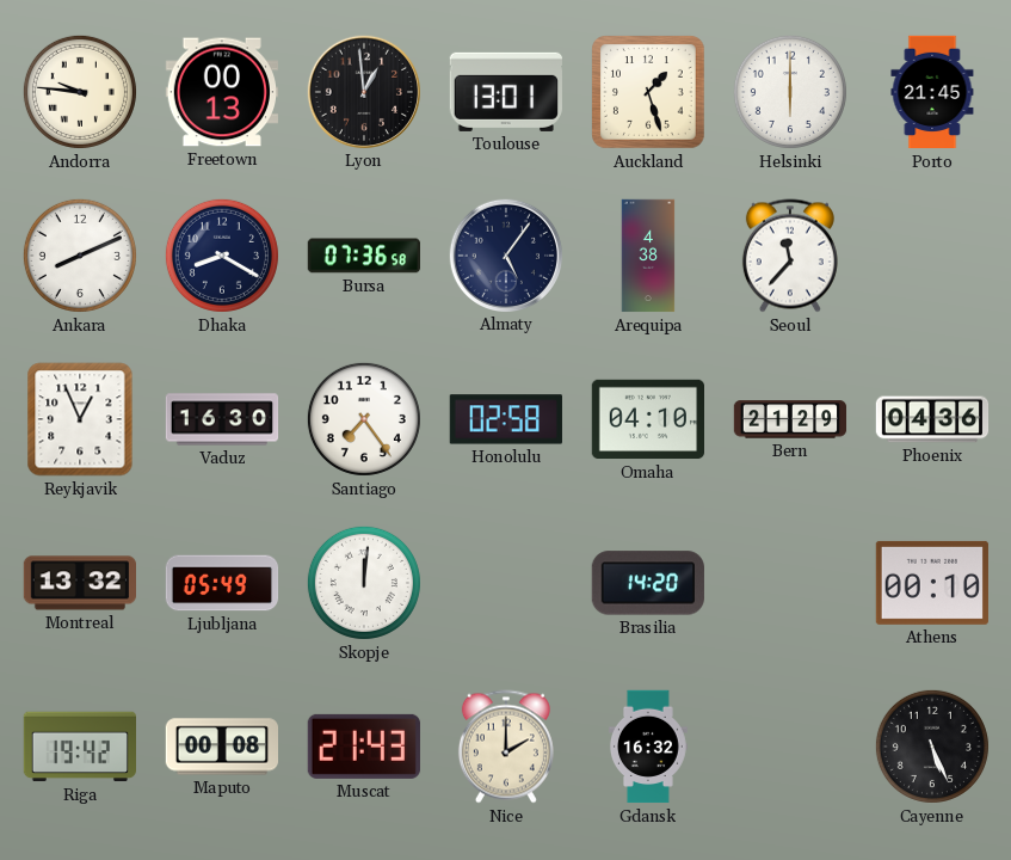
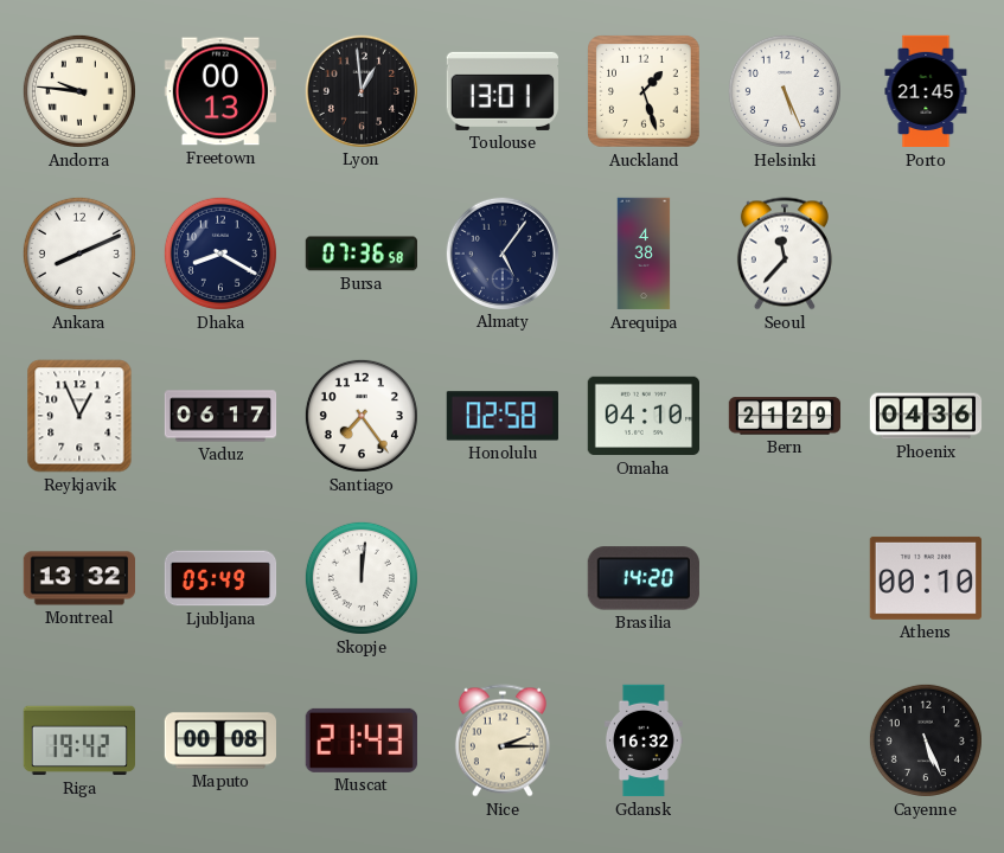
Helsinki: 6:00 -> 5:26
Vaduz: 16:30 -> 06:17
Nice: 2:00 -> 2:15
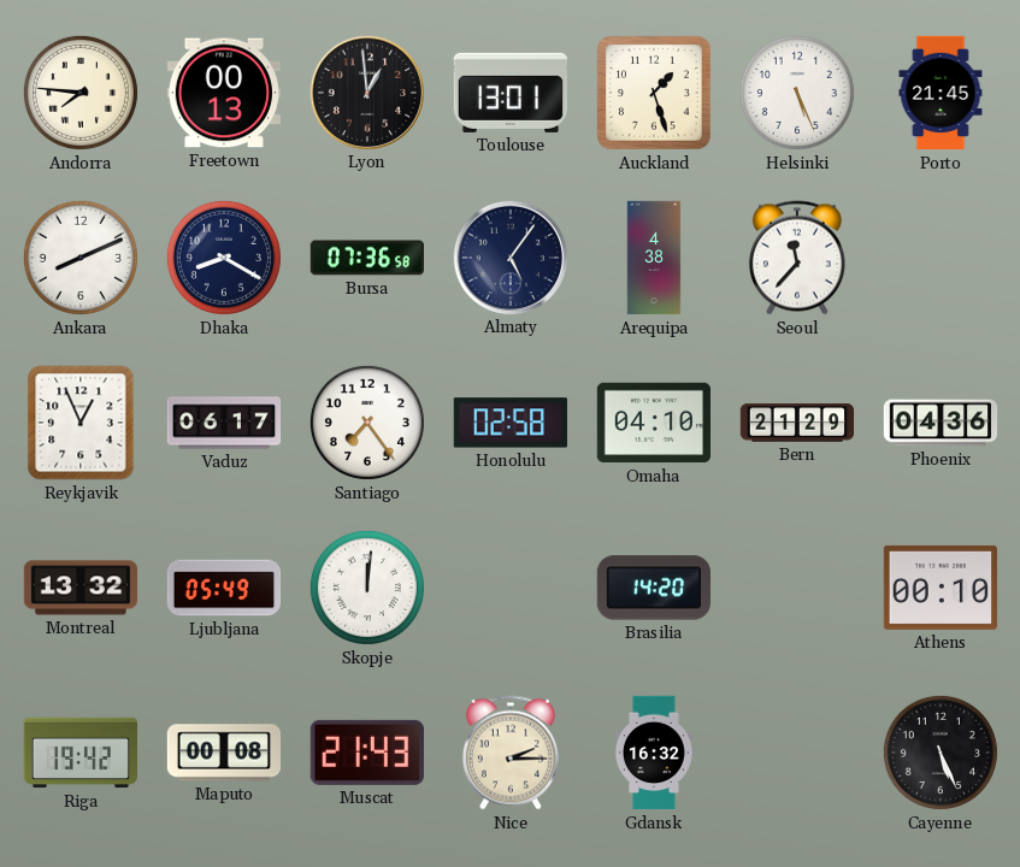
Andorra: 9:46 -> 7:46
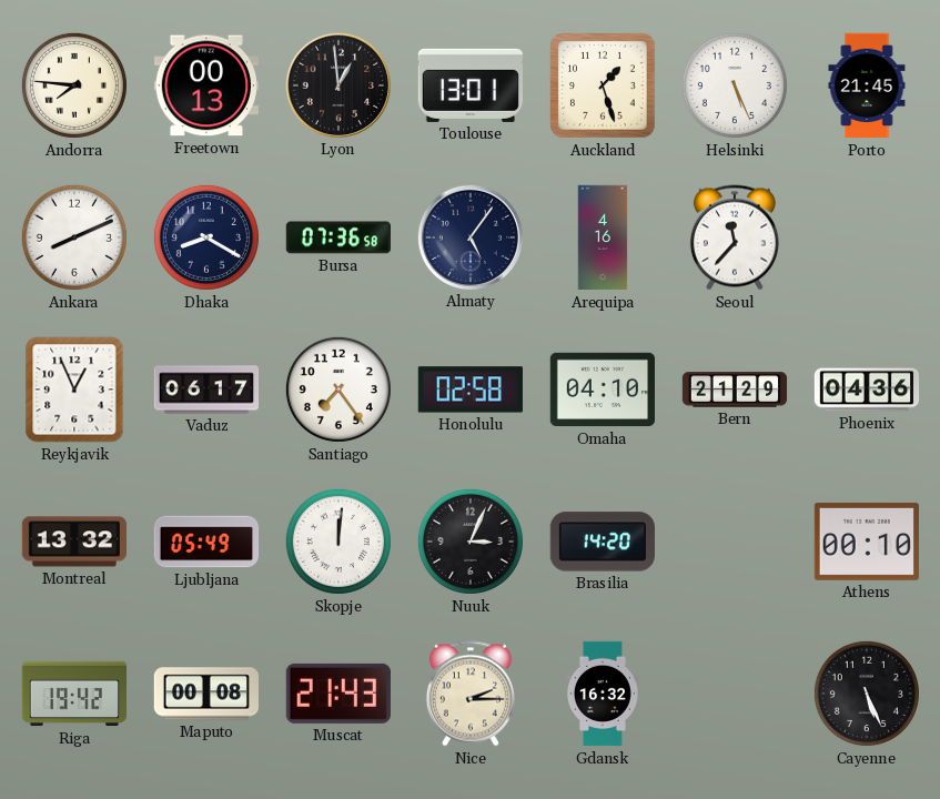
Arequipa: 4:38 -> 4:16
Nuuk: none -> 3:04
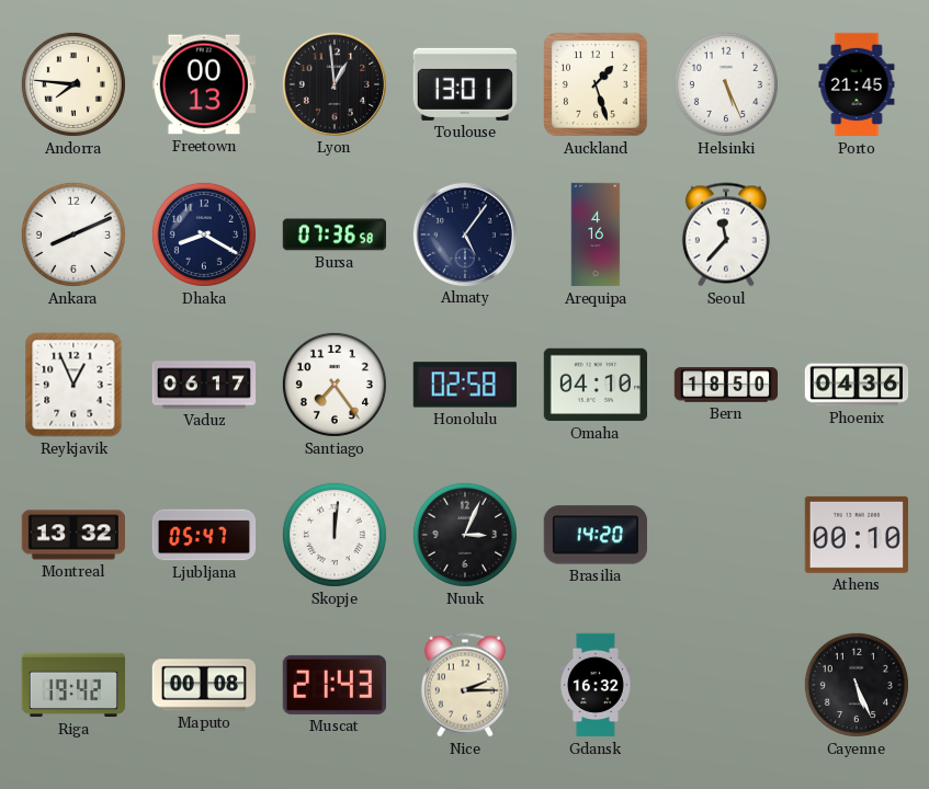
Bern: 21:29 -> 18:50
Ljubljana: 05:49 -> 05:47
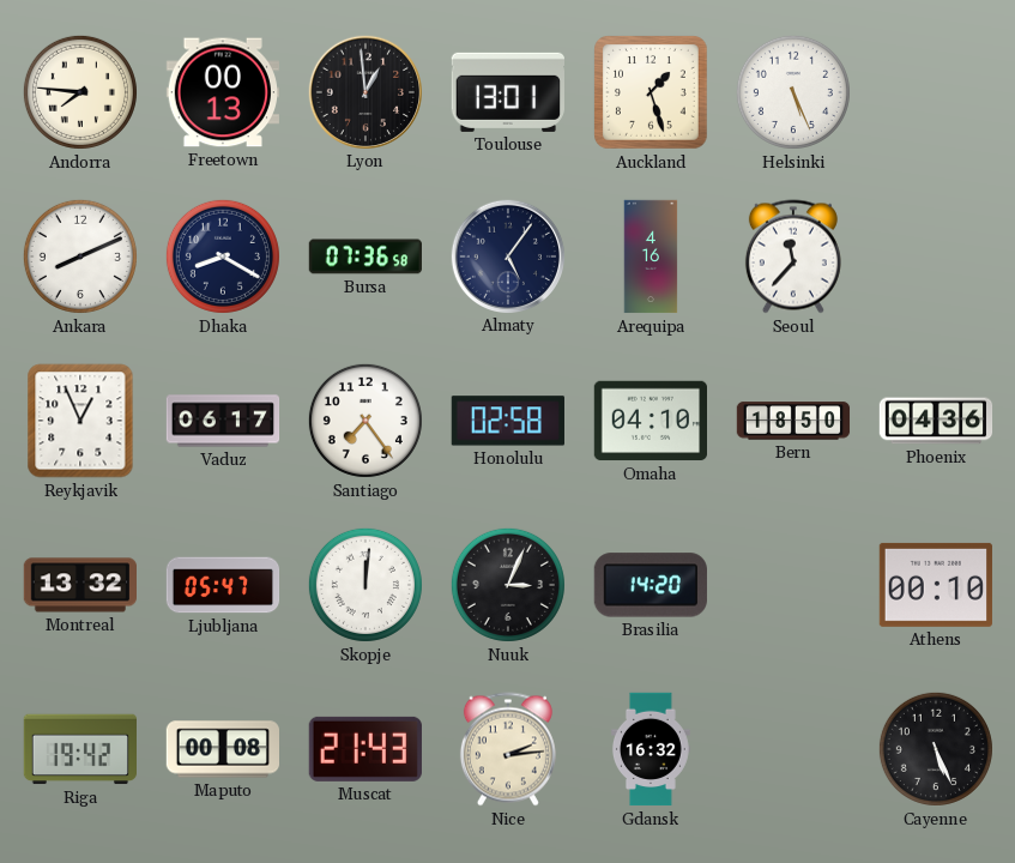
Porto: 21:45 -> none
Nice: 2:15 -> 2:14
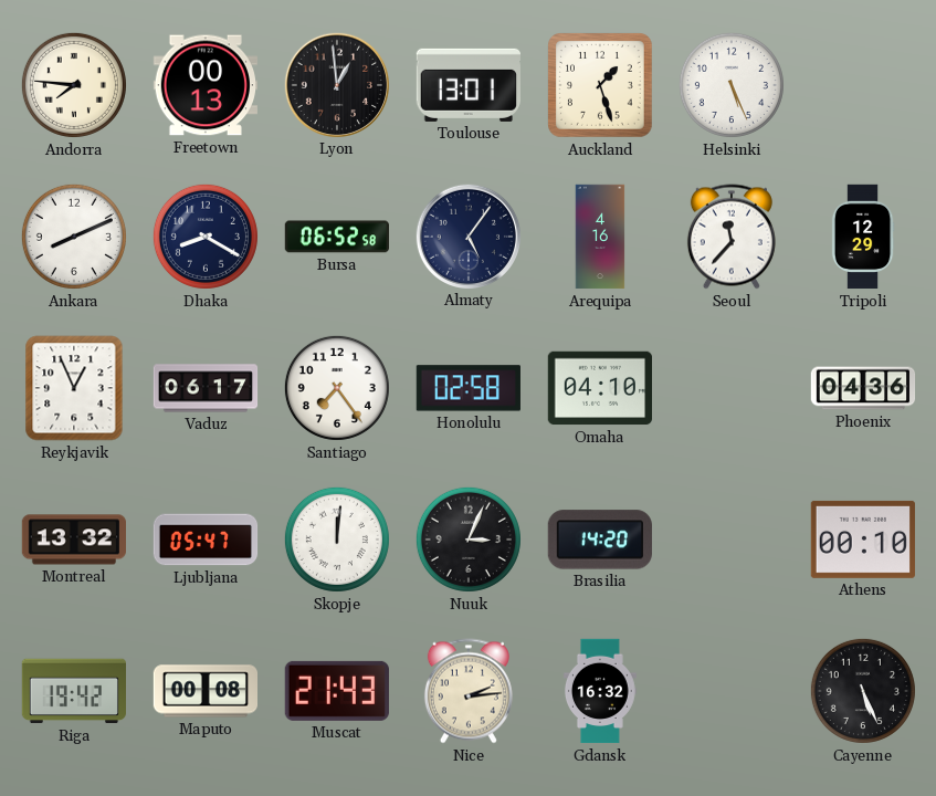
Bursa: 07:36 -> 06:52
Tripoli: none -> 12:29
Bern: 18:50 -> none
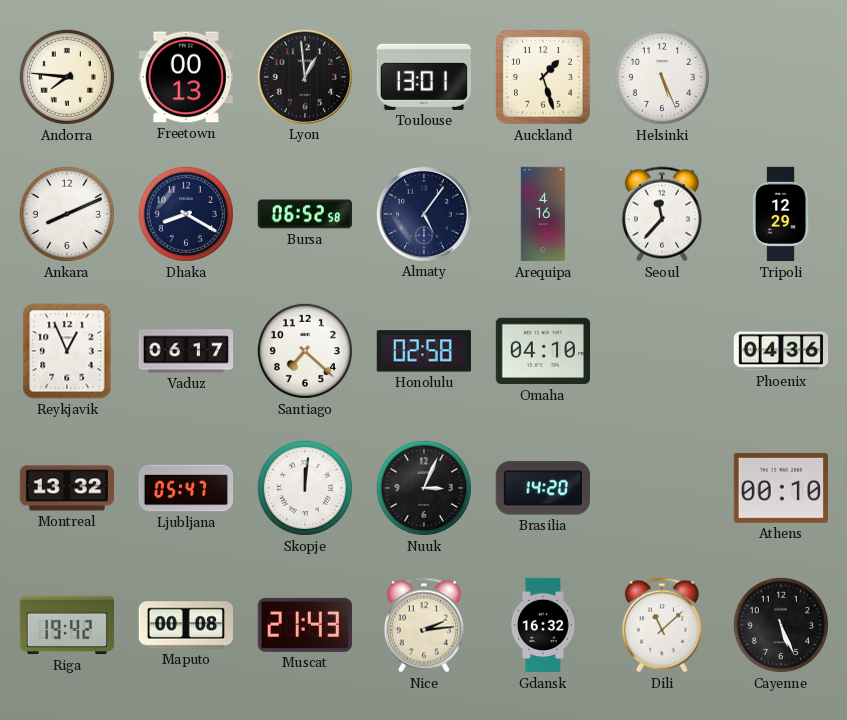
Santiago: 7:24 -> 7:22
Dili: none -> 11:08
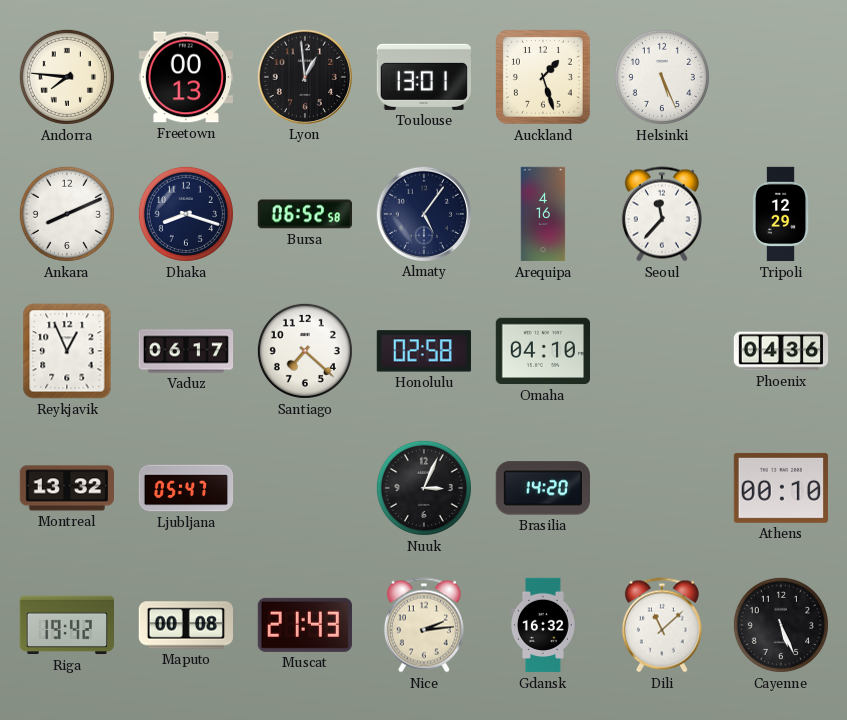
Dhaka: 8:20 -> 8:18
Skopje: 12:01 -> none
